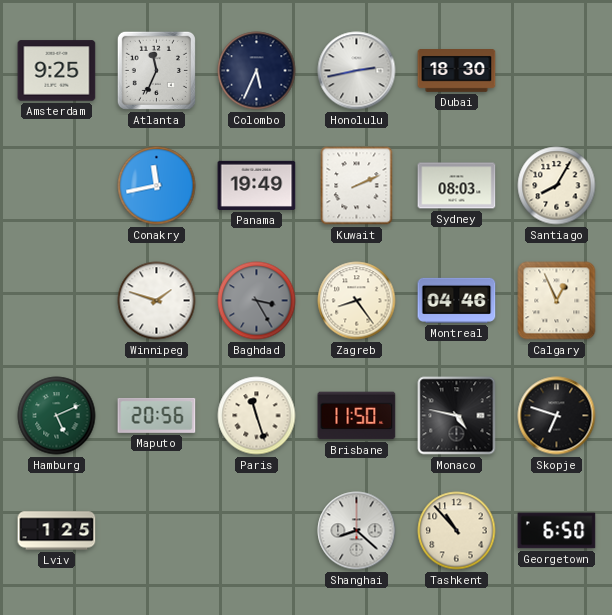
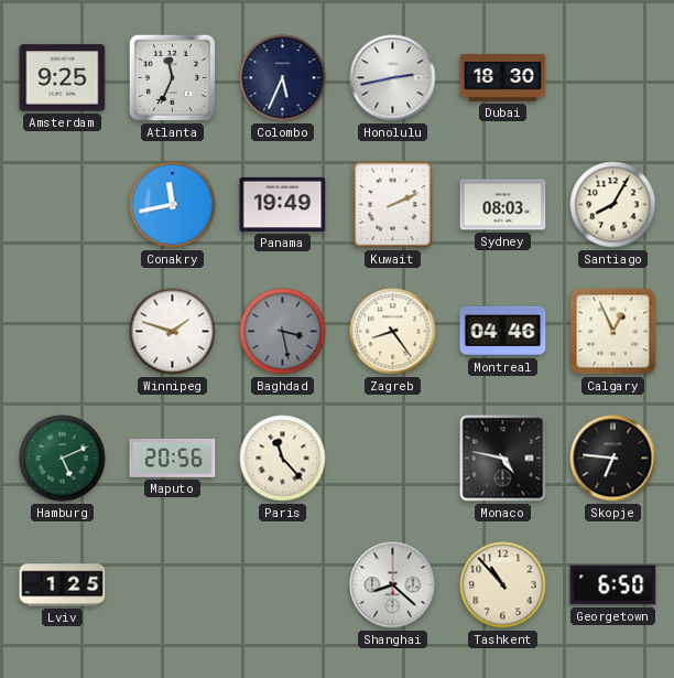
Baghdad: 3:25 -> 3:28
Paris: 11:27 -> 11:23
Brisbane: 11:50 -> none
Skopje: 6:48 -> 6:46
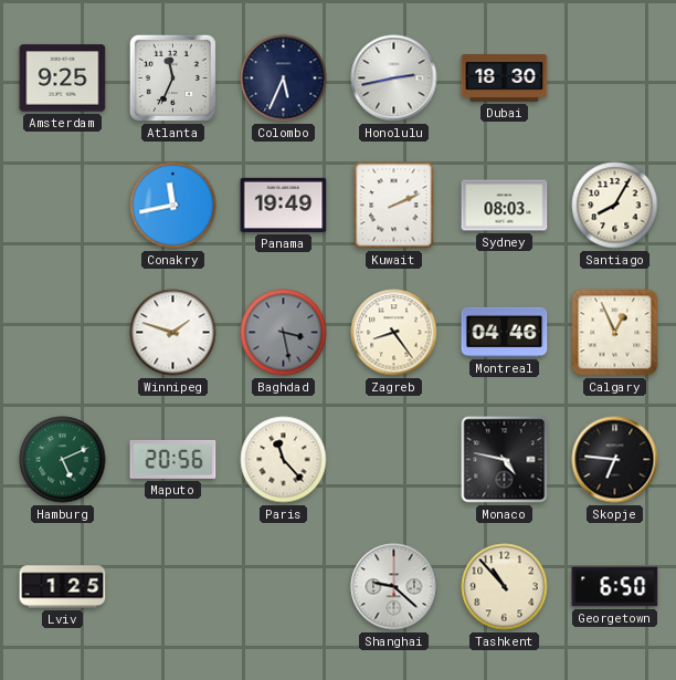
Shanghai: 8:22 -> 9:22
